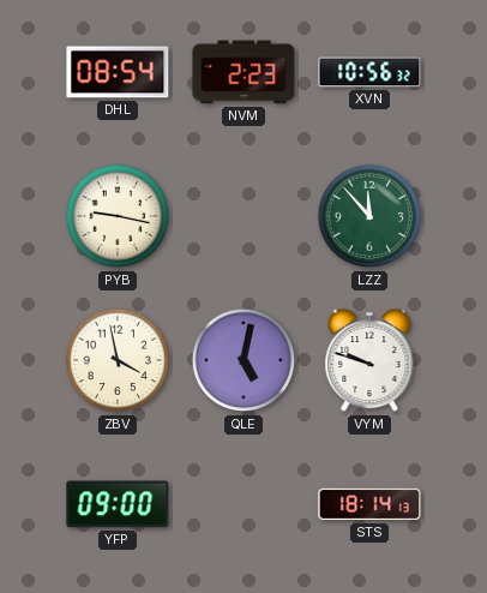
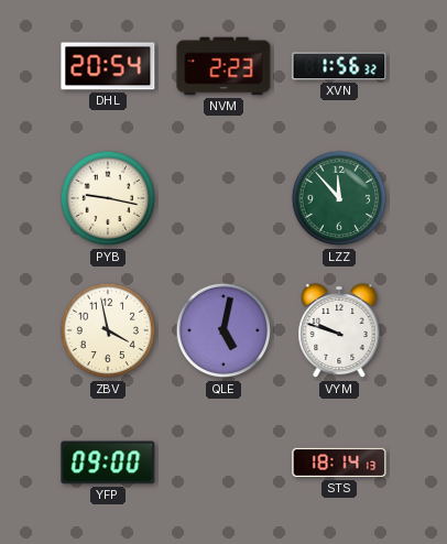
DHL: 08:54 -> 20:54
XVN: 10:56 -> 1:56
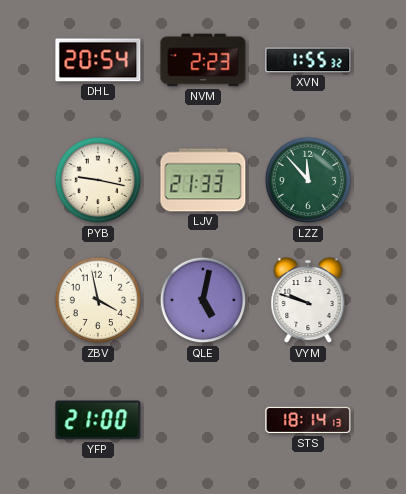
XVN: 1:56 -> 1:55
LJV: none -> 21:33
YFP: 09:00 -> 21:00
